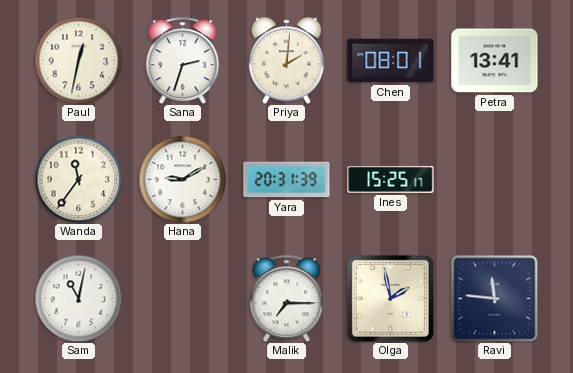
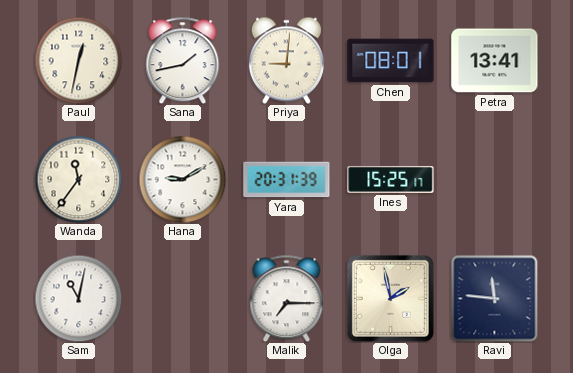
Sana: 2:33 -> 1:43
Priya: 2:01 -> 9:01
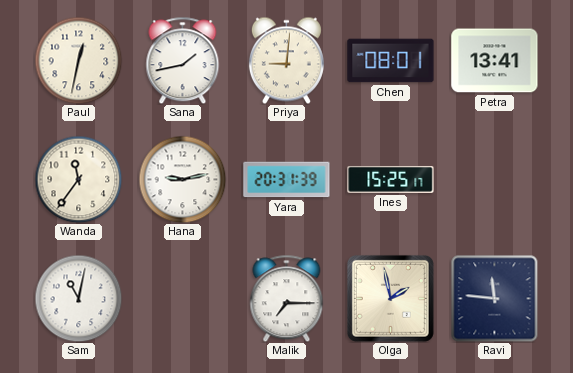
Hana: 9:10 -> 9:13
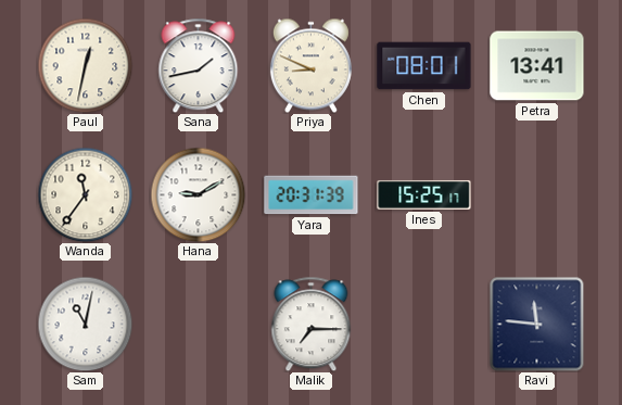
Priya: 9:01 -> 8:49
Hana: 9:13 -> 9:10
Olga: 1:58 -> none
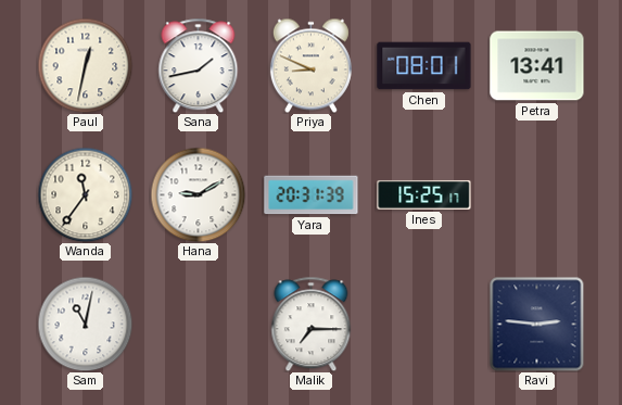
Ravi: 11:46 -> 2:46
